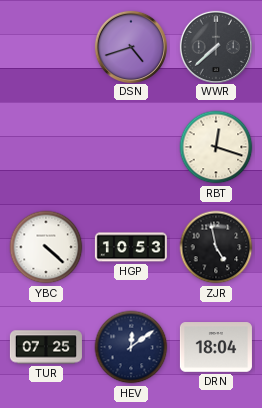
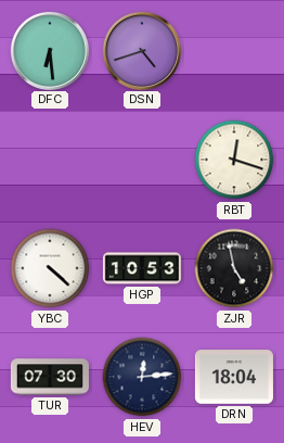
DFC: none -> 6:29
WWR: 7:38 -> none
TUR: 07:25 -> 07:30
HEV: 12:09 -> 12:14
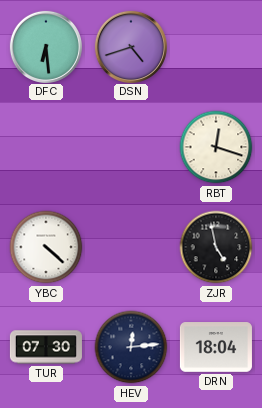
HGP: 10:53 -> none
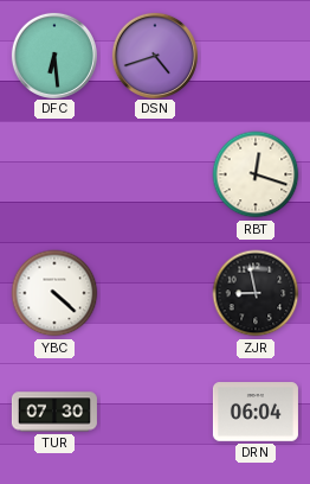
ZJR: 4:58 -> 8:58
HEV: 12:14 -> none
DRN: 18:04 -> 06:04
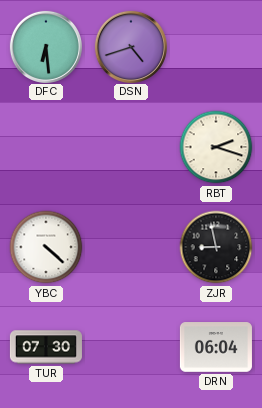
RBT: 12:18 -> 2:18
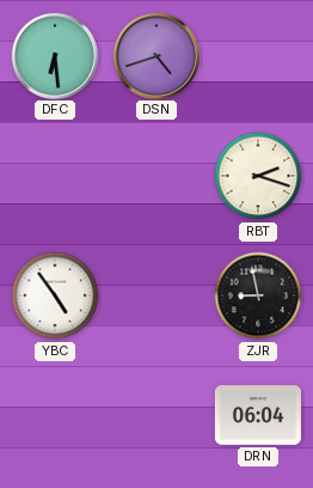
YBC: 4:22 -> 4:54
TUR: 07:30 -> none
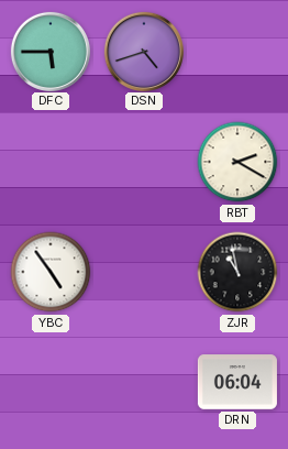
DFC: 6:29 -> 5:45
RBT: 2:18 -> 2:20
ZJR: 8:58 -> 10:58
